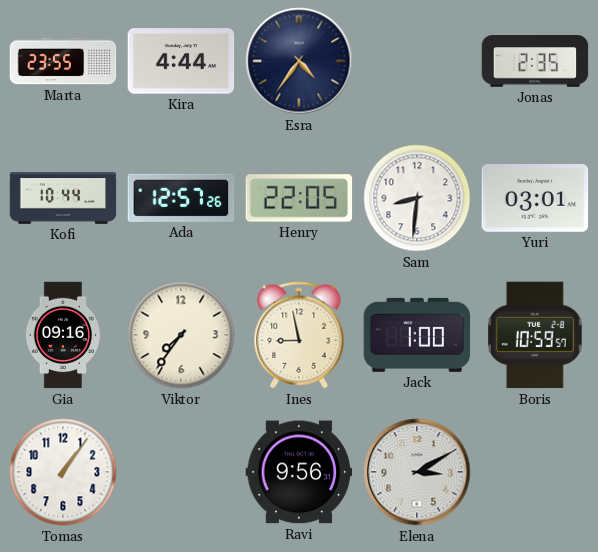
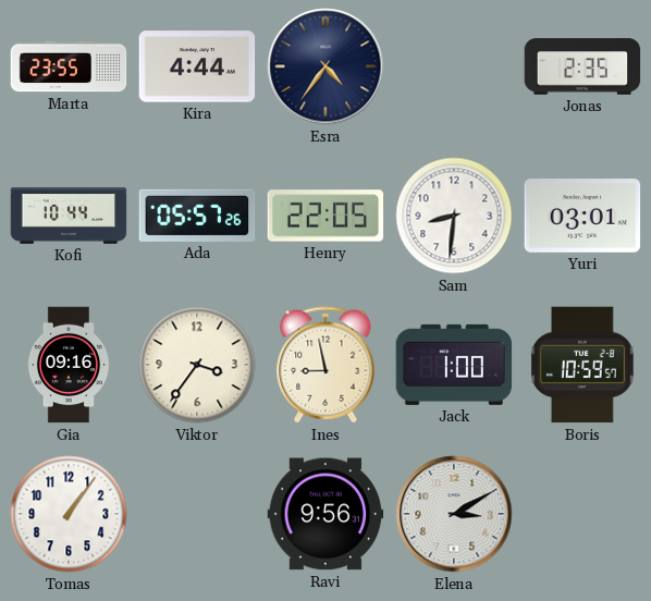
Ada: 12:57 -> 05:57
Viktor: 7:36 -> 3:36
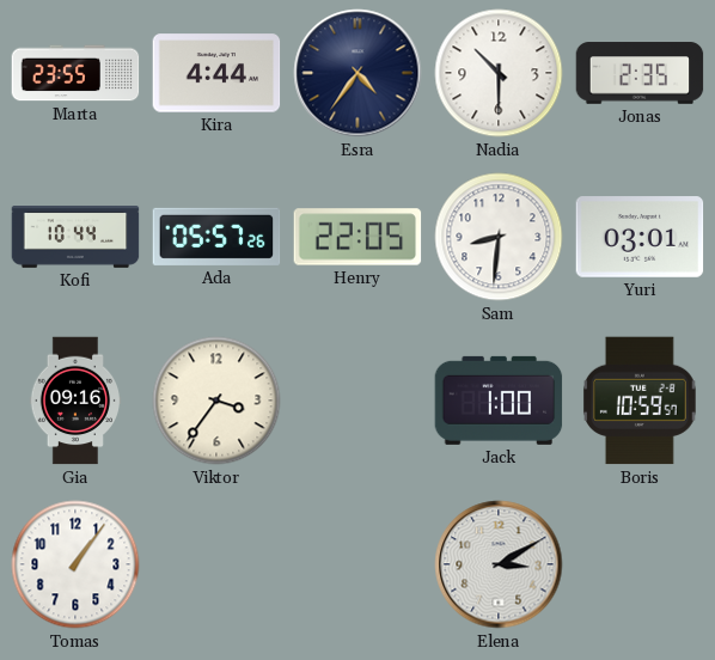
Nadia: none -> 10:30
Ines: 8:58 -> none
Ravi: 9:56 -> none
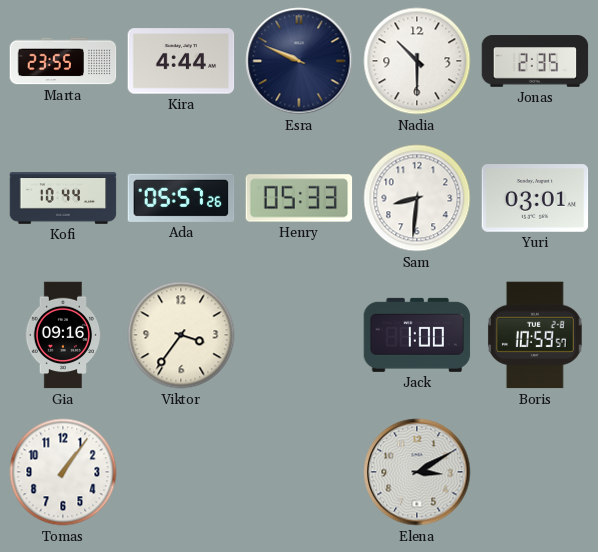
Esra: 4:36 -> 9:49
Henry: 22:05 -> 05:33
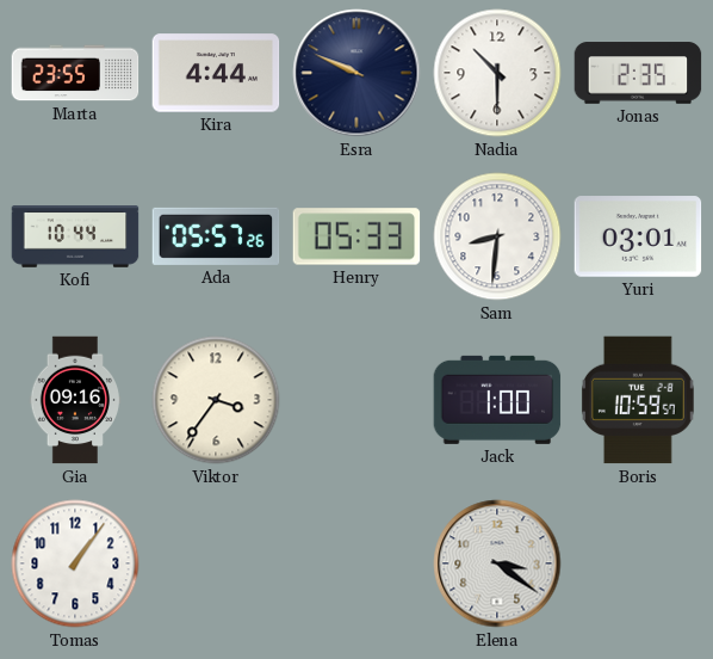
Elena: 3:10 -> 3:21
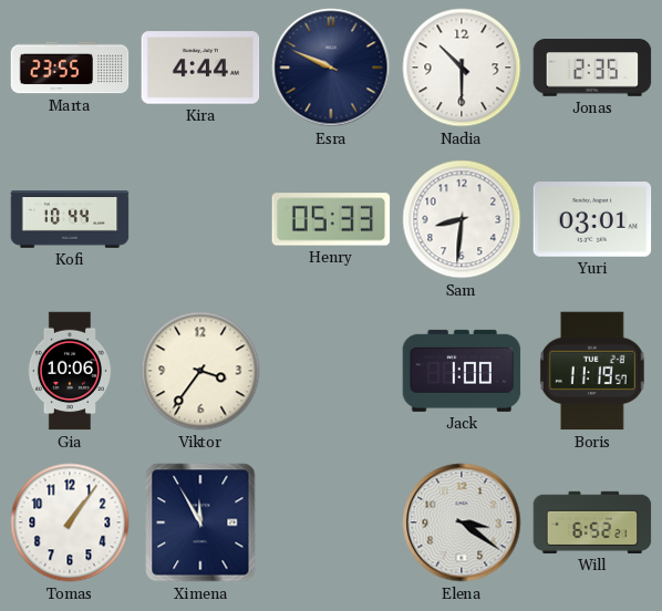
Ada: 05:57 -> none
Gia: 09:16 -> 10:06
Boris: 10:59 -> 11:19
Ximena: none -> 11:55
Will: none -> 6:52
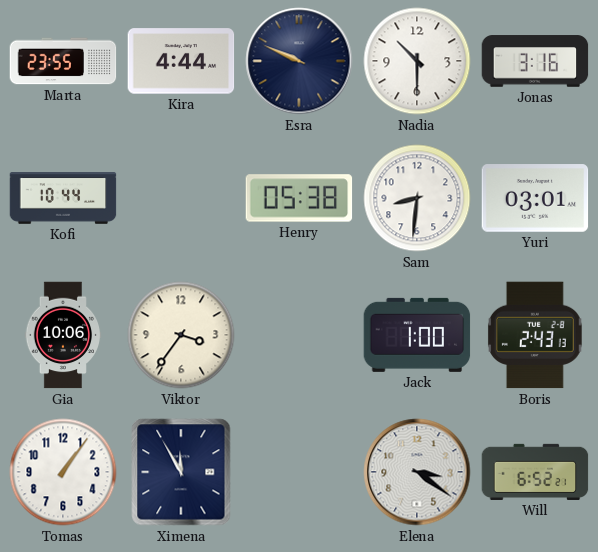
Jonas: 2:35 -> 3:16
Henry: 05:33 -> 05:38
Boris: 11:19 -> 2:43
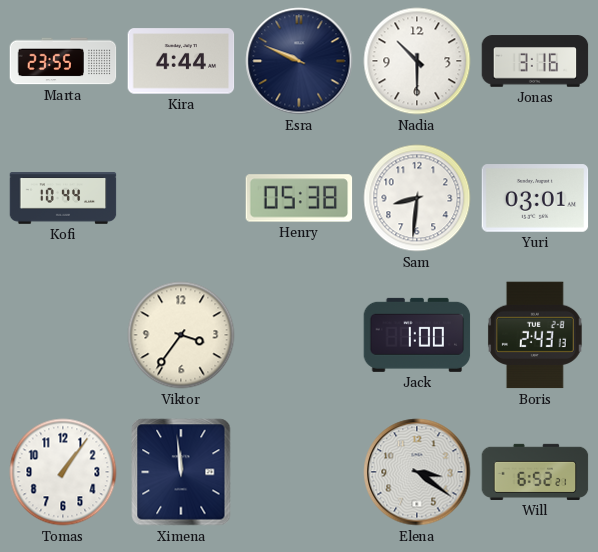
Gia: 10:06 -> none
Ximena: 11:55 -> 11:59
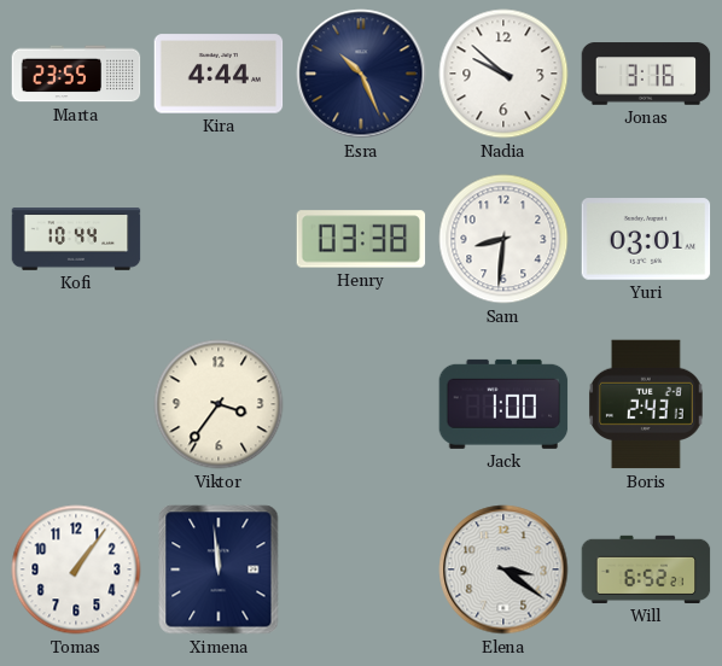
Esra: 9:49 -> 10:26
Nadia: 10:30 -> 9:52
Henry: 05:38 -> 03:38
